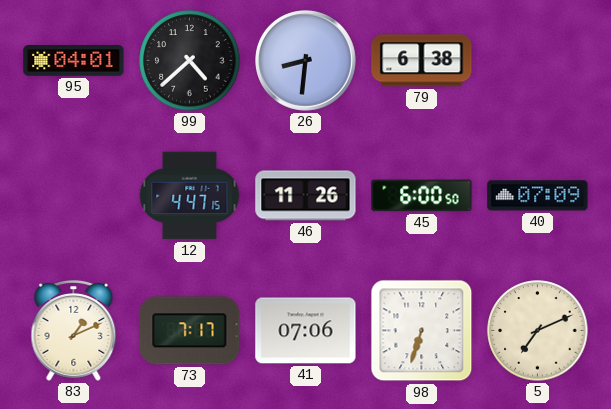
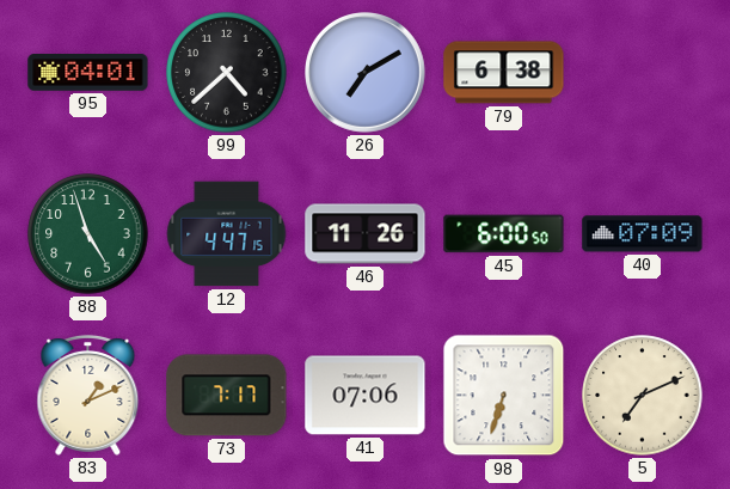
26: 8:31 -> 7:10
88: none -> 4:57
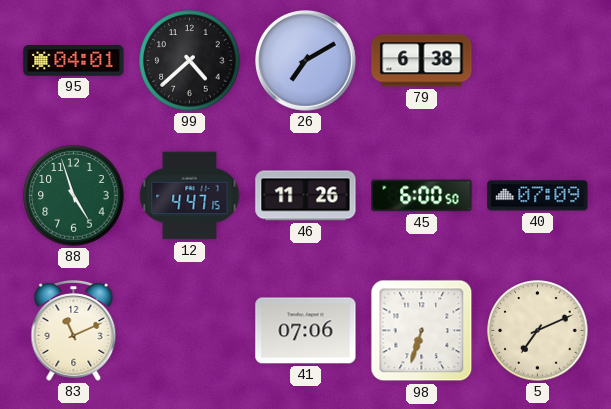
83: 1:11 -> 11:11
73: 7:17 -> none
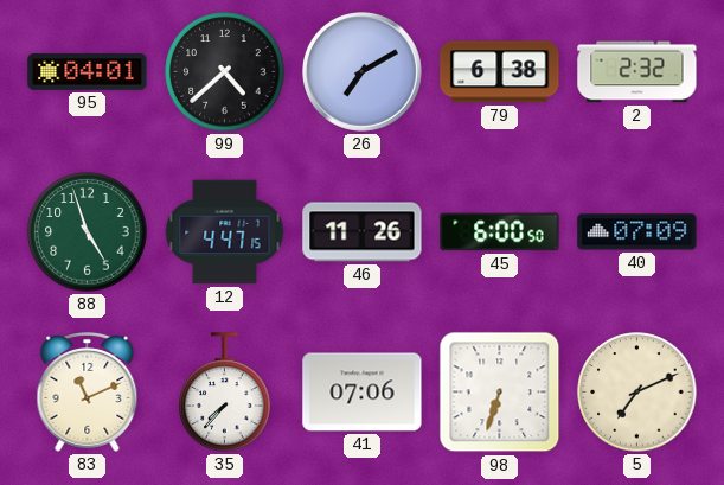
2: none -> 2:32
35: none -> 7:37
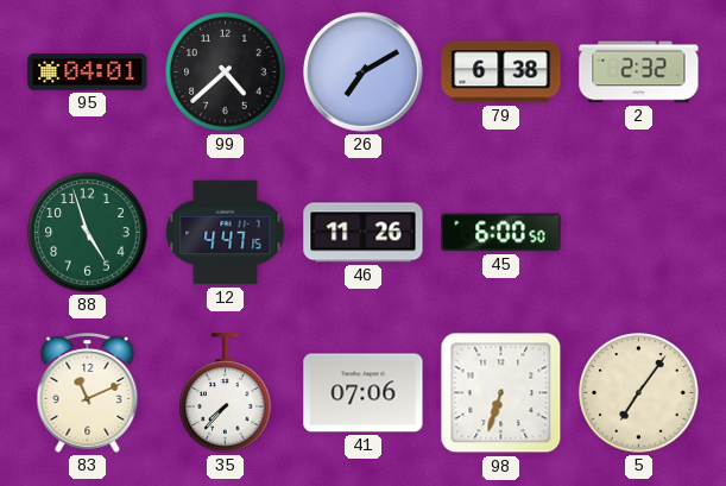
40: 07:09 -> none
5: 7:11 -> 7:06
